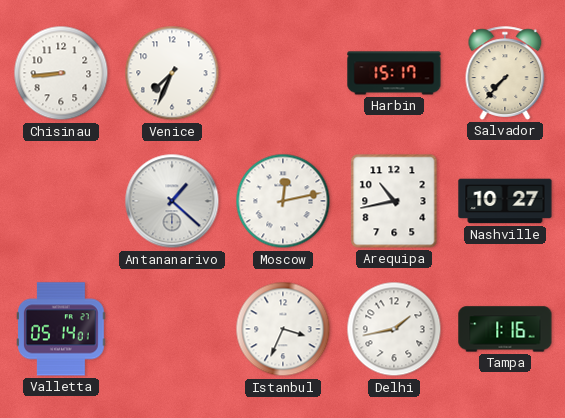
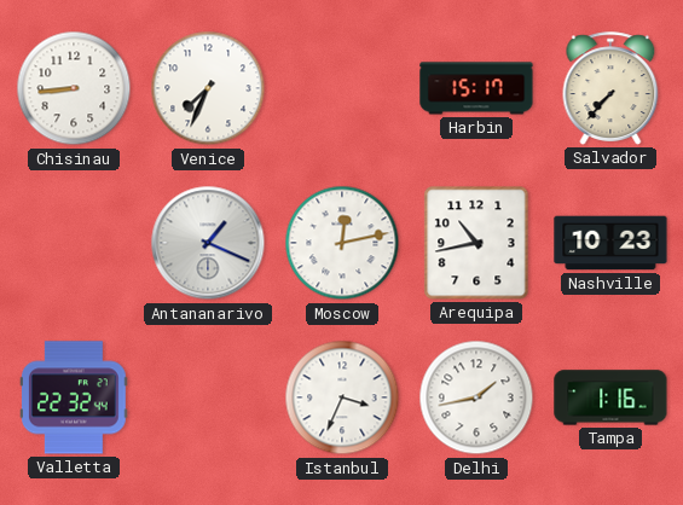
Antananarivo: 1:22 -> 1:19
Nashville: 10:27 -> 10:23
Valletta: 05:14 -> 22:32
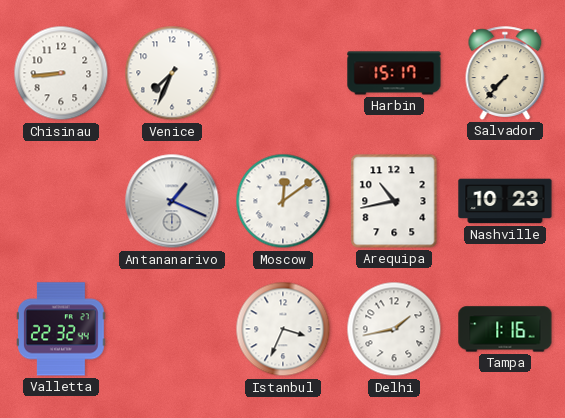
Moscow: 12:13 -> 12:09
